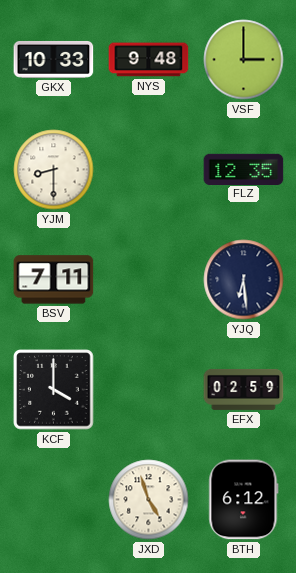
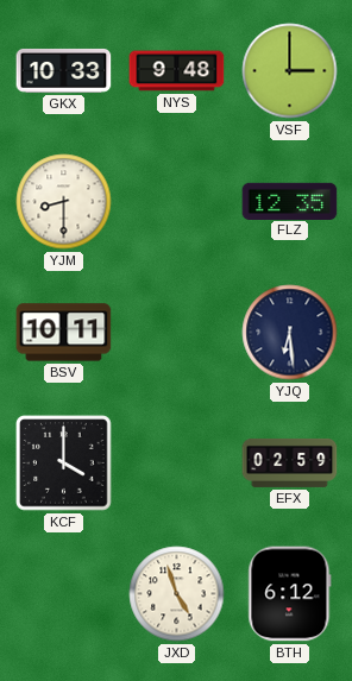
BSV: 7:11 -> 10:11
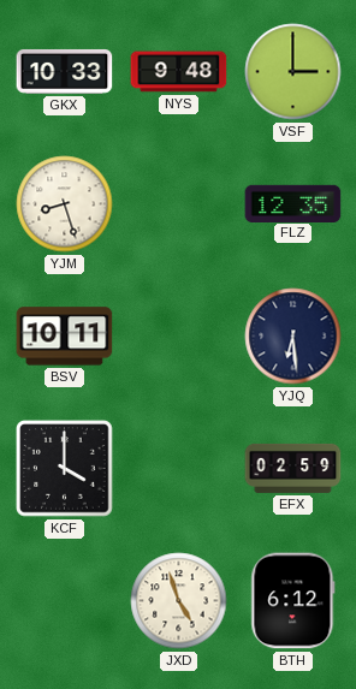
YJM: 8:30 -> 8:27
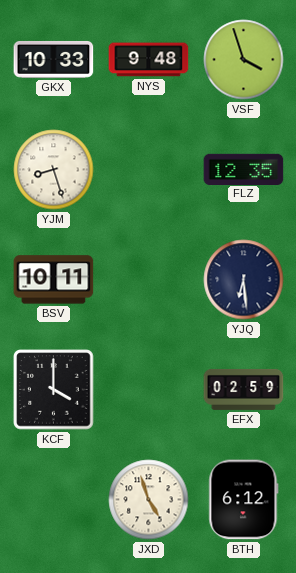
VSF: 3:00 -> 3:57
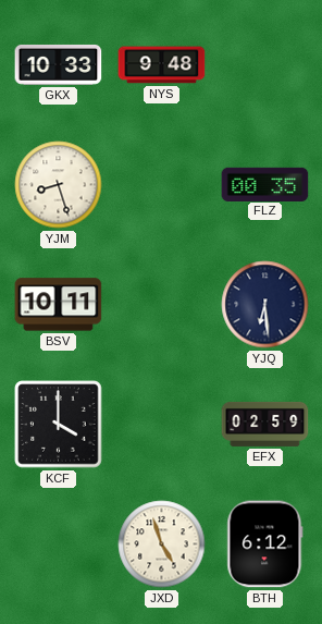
VSF: 3:57 -> none
FLZ: 12:35 -> 00:35
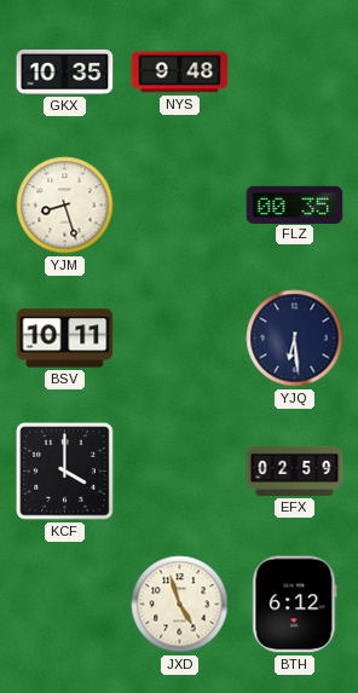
GKX: 10:33 -> 10:35
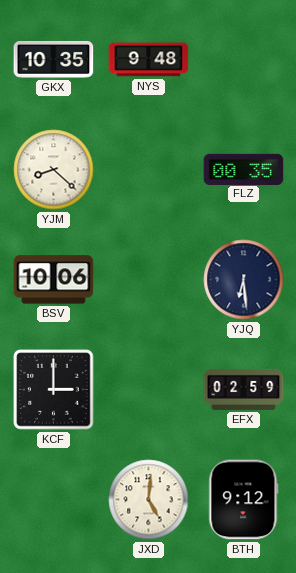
YJM: 8:27 -> 8:22
BSV: 10:11 -> 10:06
KCF: 4:00 -> 3:00
JXD: 4:57 -> 5:01
BTH: 6:12 -> 9:12
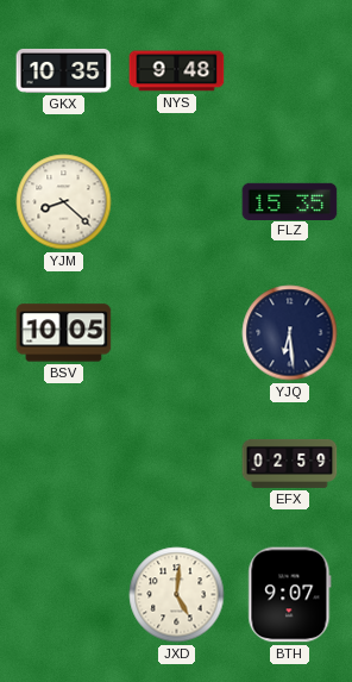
FLZ: 00:35 -> 15:35
BSV: 10:06 -> 10:05
KCF: 3:00 -> none
BTH: 9:12 -> 9:07
